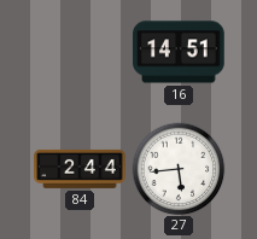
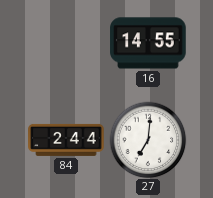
16: 14:51 -> 14:55
27: 5:44 -> 7:01
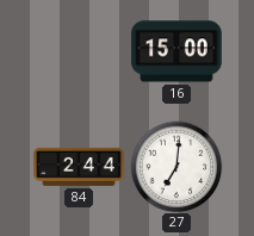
16: 14:55 -> 15:00
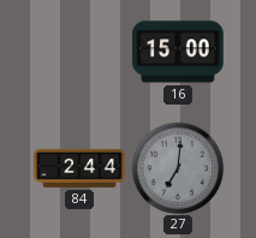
27 dial: white -> grey
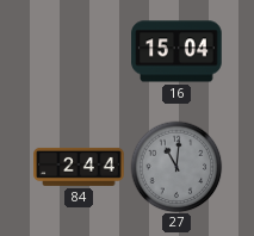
16: 15:00 -> 15:04
27: 7:01 -> 11:01
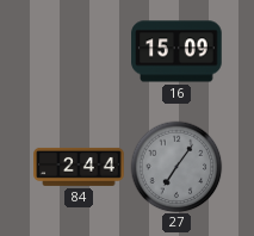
16: 15:04 -> 15:09
27: 11:01 -> 7:06
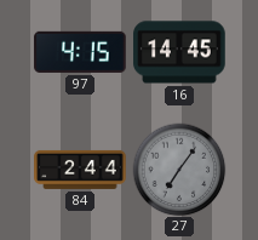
97: none -> 4:15
16: 15:09 -> 14:45
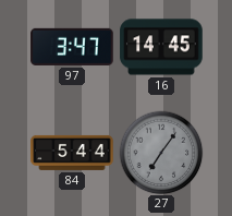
97: 4:15 -> 3:47
84: 2:44 -> 5:44
